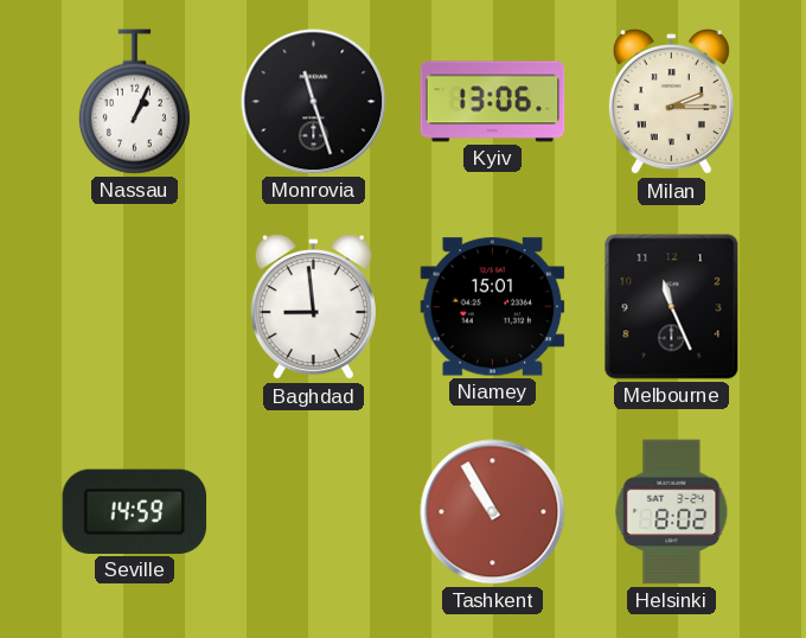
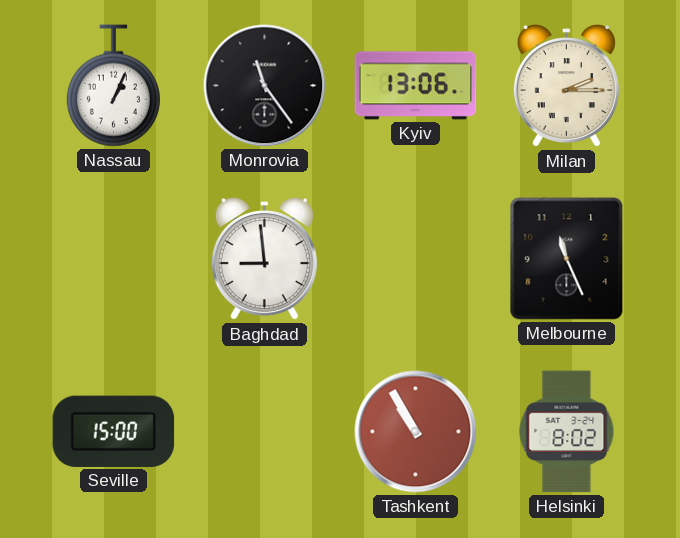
Monrovia: 11:27 -> 11:24
Niamey: 15:01 -> none
Seville: 14:59 -> 15:00
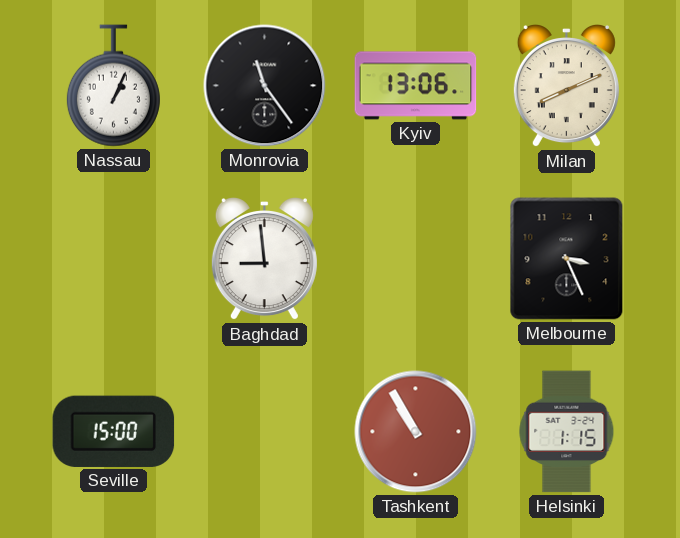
Milan: 2:15 -> 8:11
Melbourne: 11:26 -> 3:26
Helsinki: 8:02 -> 1:15
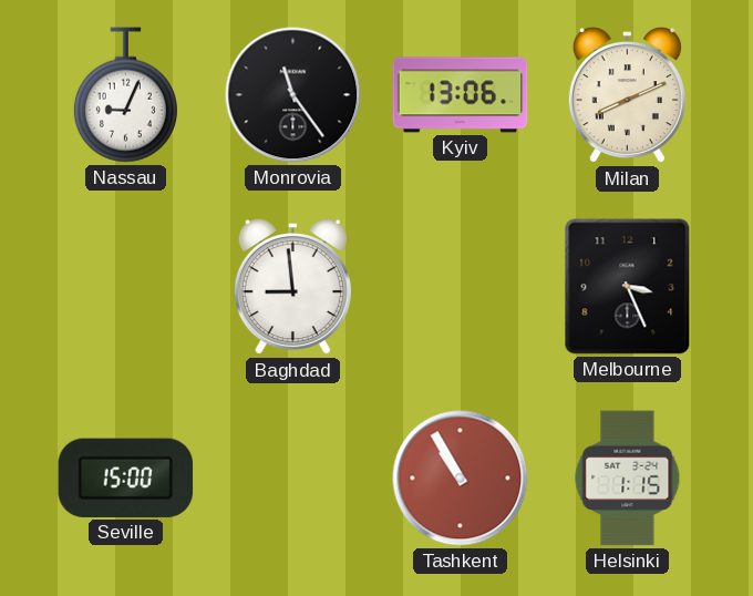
Nassau: 1:04 -> 9:04
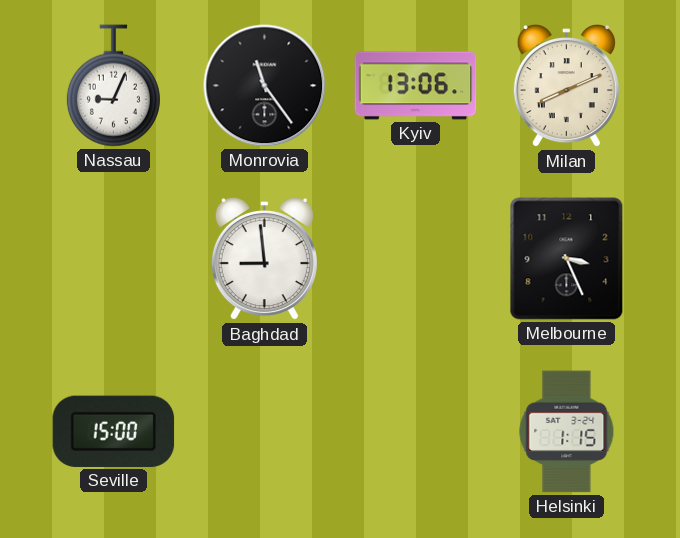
Tashkent: 10:55 -> none
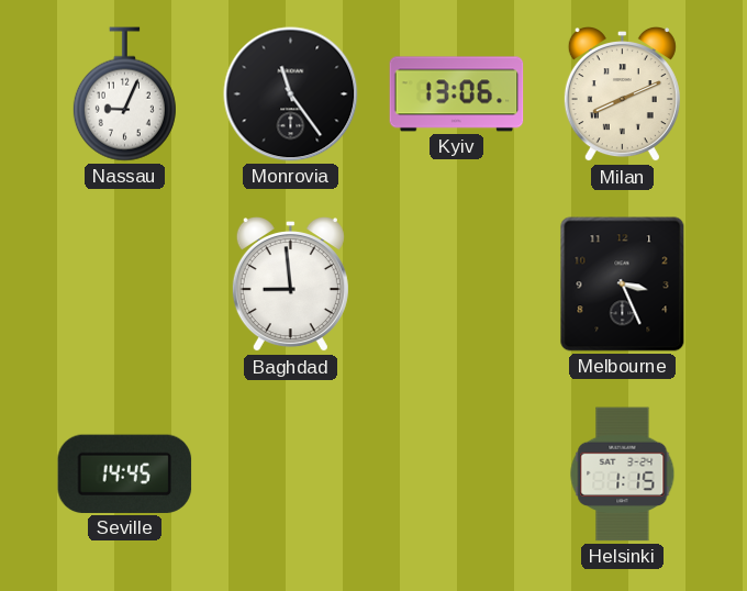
Seville: 15:00 -> 14:45
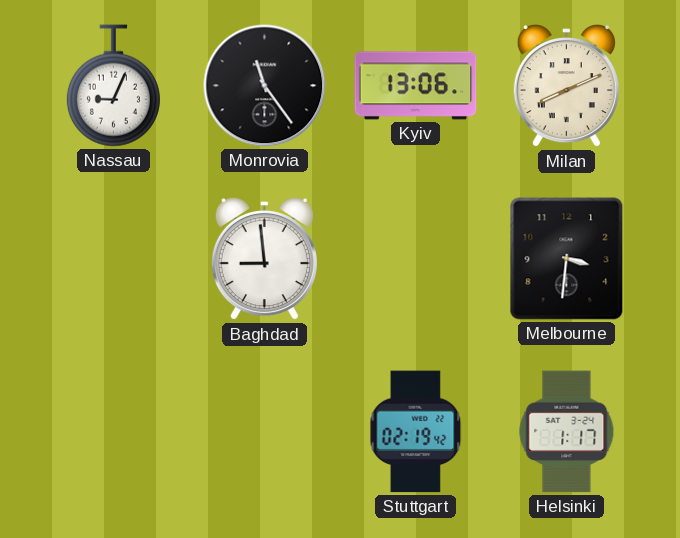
Melbourne: 3:26 -> 3:31
Seville: 14:45 -> none
Stuttgart: none -> 02:19
Helsinki: 1:15 -> 1:17
